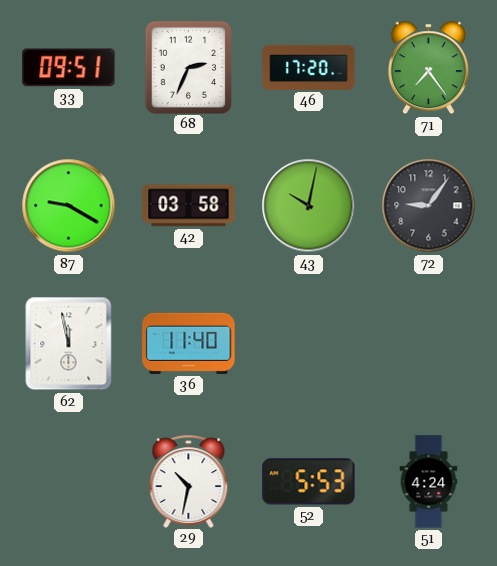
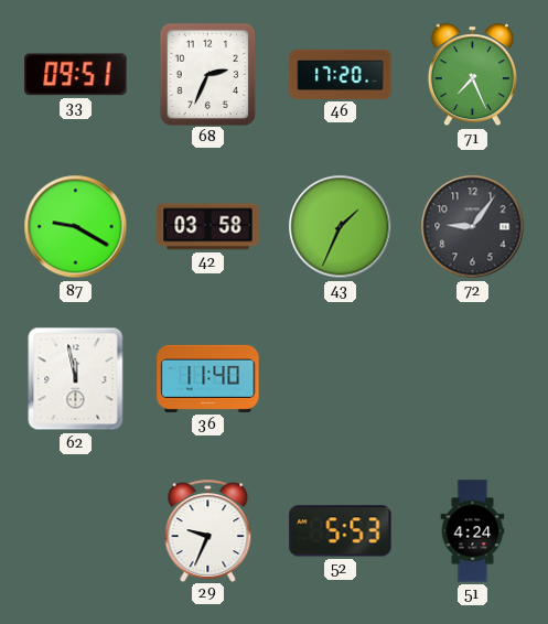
71: 7:24 -> 7:26
43: 10:02 -> 1:34
29: 10:32 -> 9:34
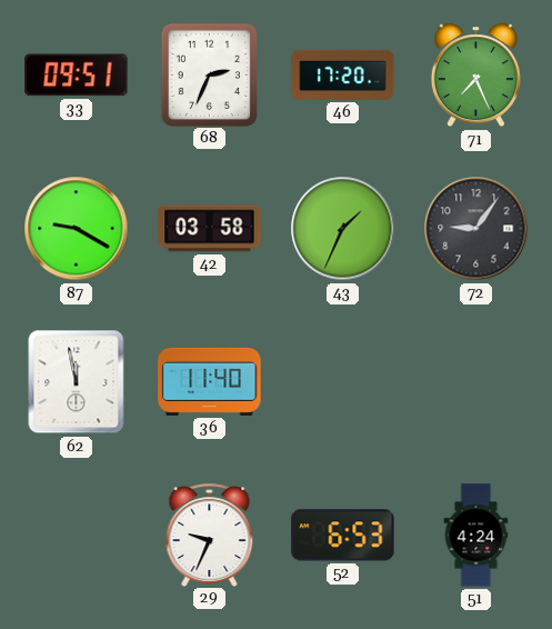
52: 5:53 -> 6:53
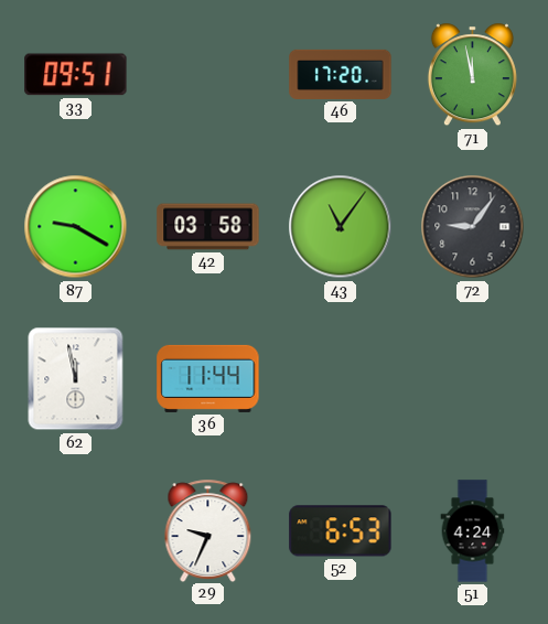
68: 2:34 -> none
71: 7:26 -> 11:58
43: 1:34 -> 11:06
36: 11:40 -> 11:44
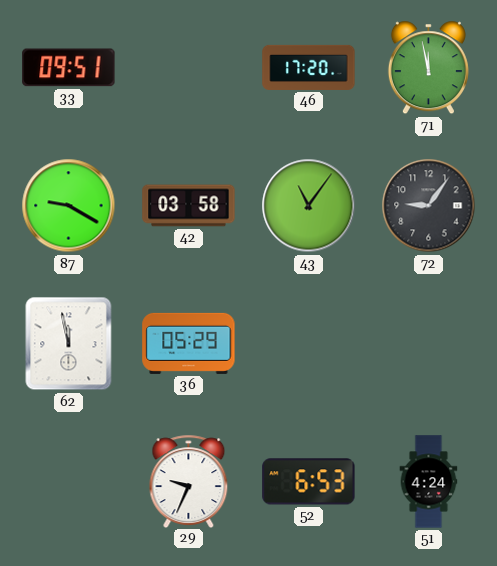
36: 11:44 -> 05:29
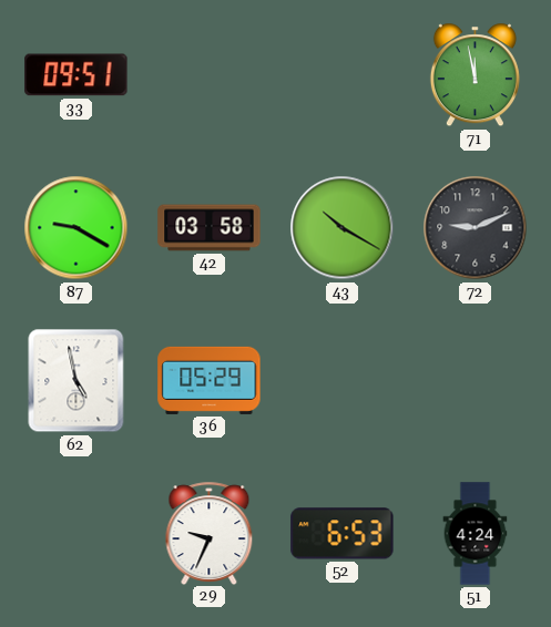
46: 17:20 -> none
43: 11:06 -> 10:20
72: 9:06 -> 9:11
62: 11:58 -> 4:58
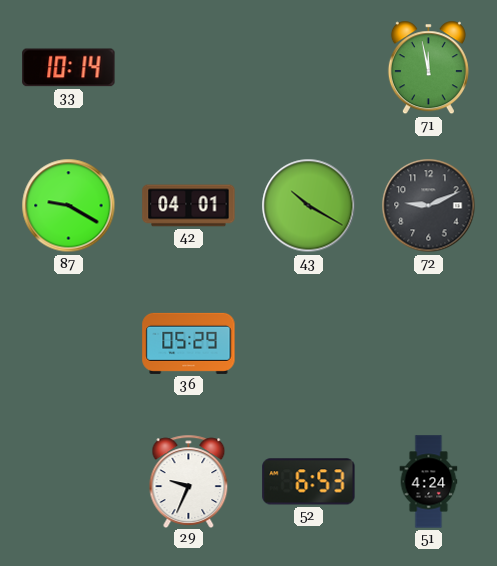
33: 09:51 -> 10:14
42: 03:58 -> 04:01
62: 4:58 -> none
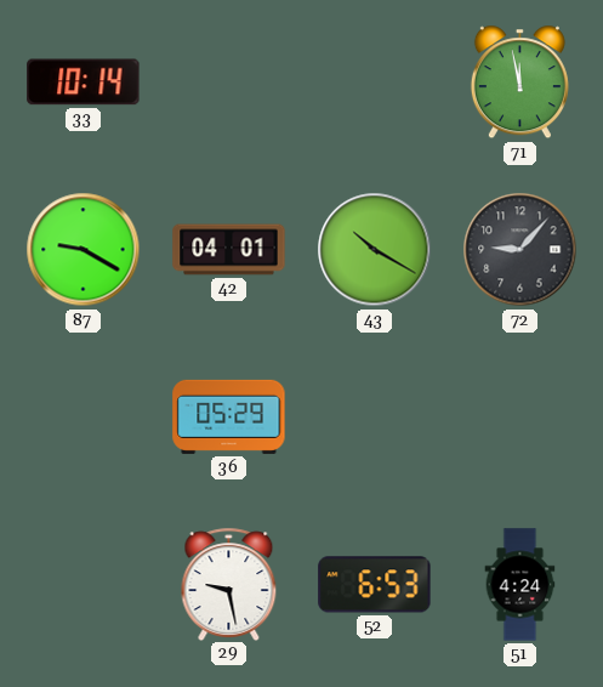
72: 9:11 -> 9:07
29: 9:34 -> 9:28
